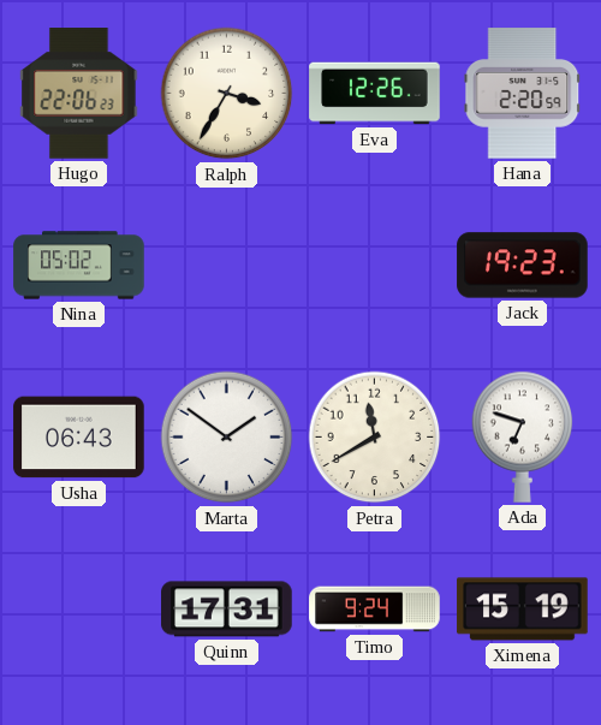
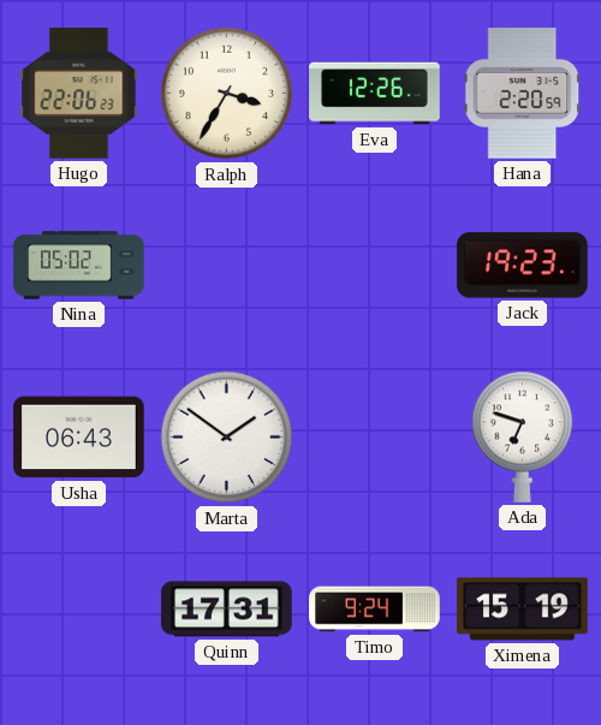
Petra: 11:40 -> none
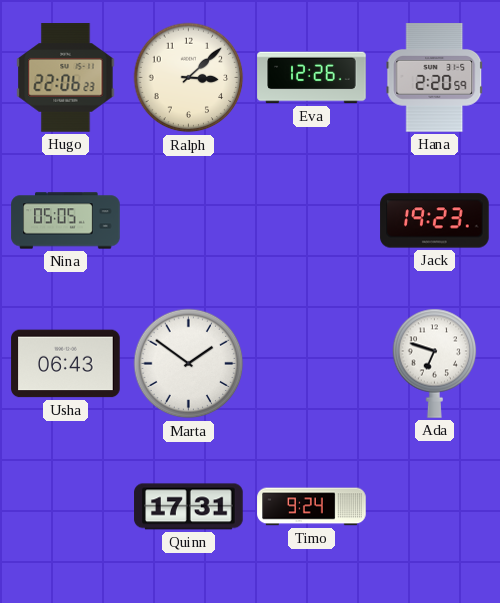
Ralph: 3:35 -> 3:08
Nina: 05:02 -> 05:05
Ximena: 15:19 -> none
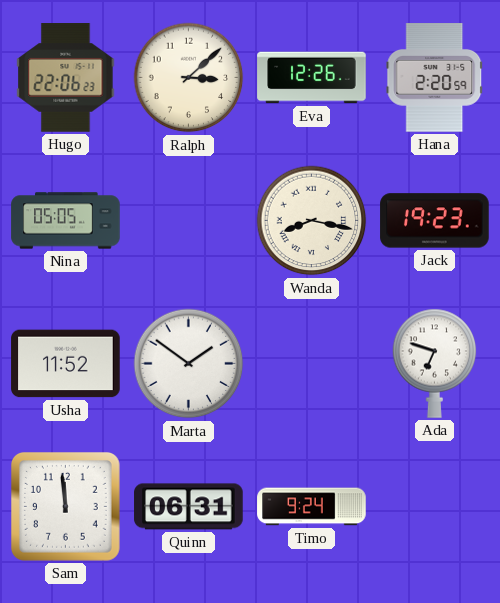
Wanda: none -> 8:17
Usha: 06:43 -> 11:52
Sam: none -> 11:59
Quinn: 17:31 -> 06:31
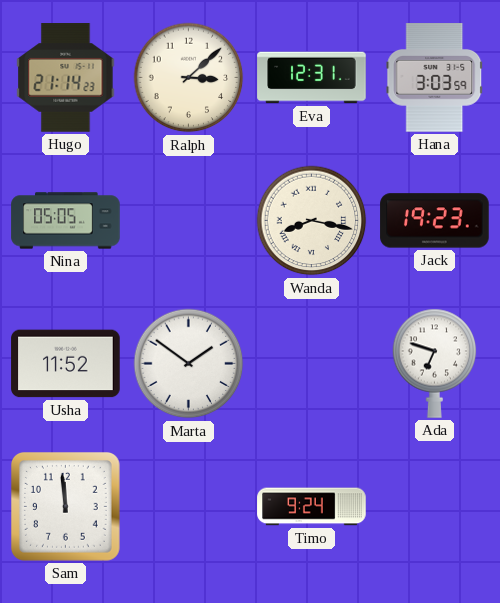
Hugo: 22:06 -> 21:14
Eva: 12:26 -> 12:31
Hana: 2:20 -> 3:03
Quinn: 06:31 -> none
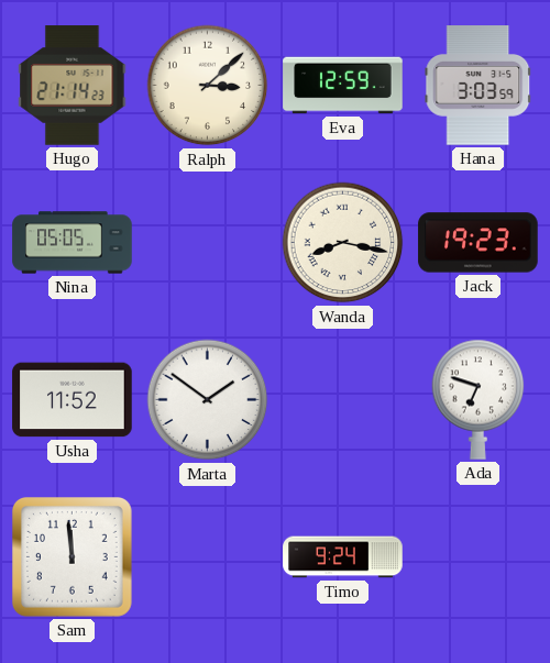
Eva: 12:31 -> 12:59
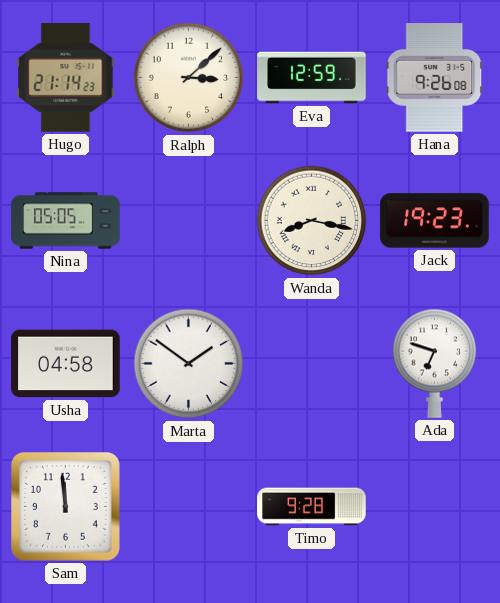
Hana: 3:03 -> 9:26
Usha: 11:52 -> 04:58
Timo: 9:24 -> 9:28
